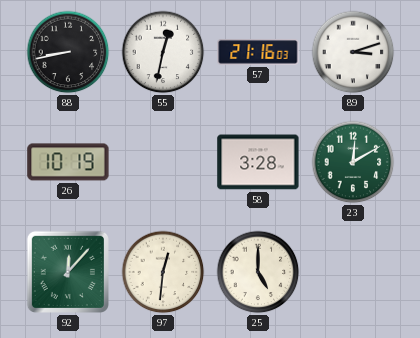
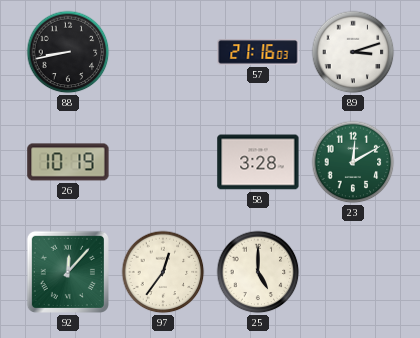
55: 12:32 -> none
97: 12:31 -> 12:36
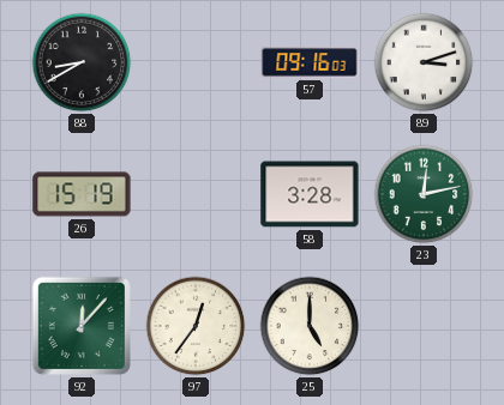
88: 8:43 -> 8:40
57: 21:16 -> 09:16
26: 10:19 -> 15:19
23: 12:10 -> 12:13
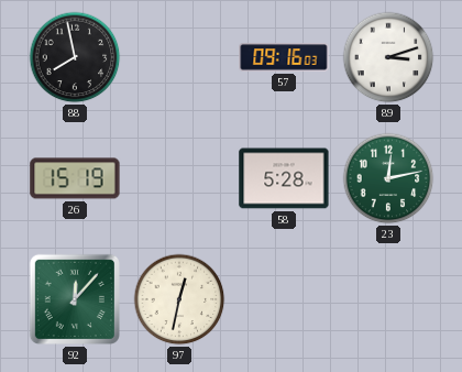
88: 8:40 -> 7:58
58: 3:28 -> 5:28
97: 12:36 -> 12:32
25: 5:00 -> none
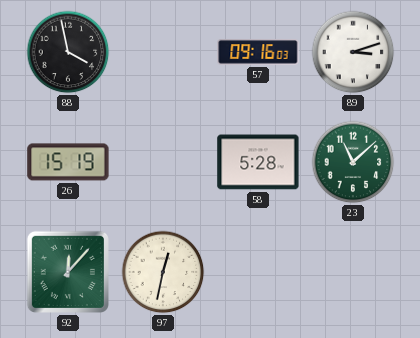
88: 7:58 -> 3:58
23: 12:13 -> 11:08
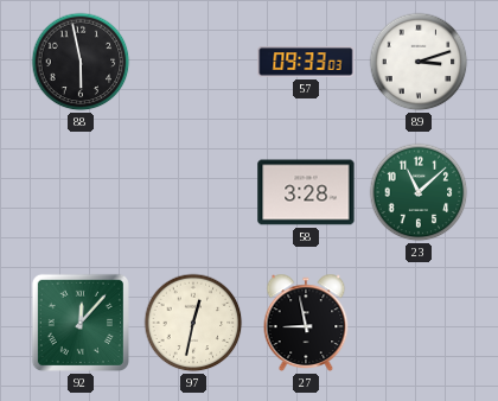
88: 3:58 -> 5:58
57: 09:16 -> 09:33
26: 15:19 -> none
58: 5:28 -> 3:28
27: none -> 8:58
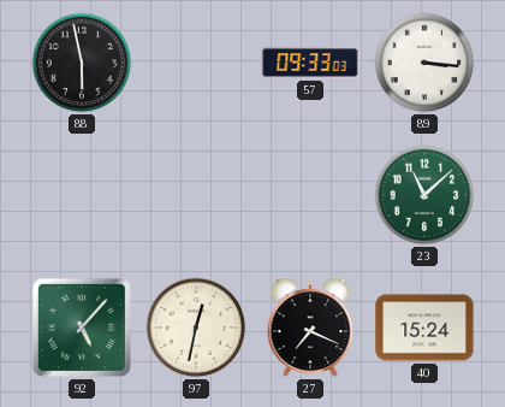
89: 3:12 -> 3:16
58: 3:28 -> none
92: 12:07 -> 5:07
27: 8:58 -> 7:19
40: none -> 15:24
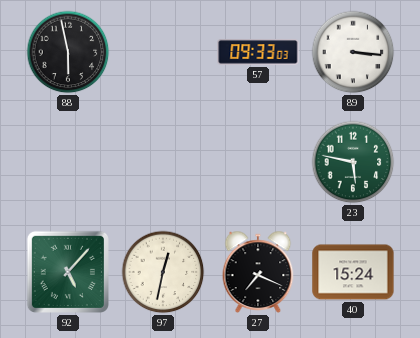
23: 11:08 -> 5:47
